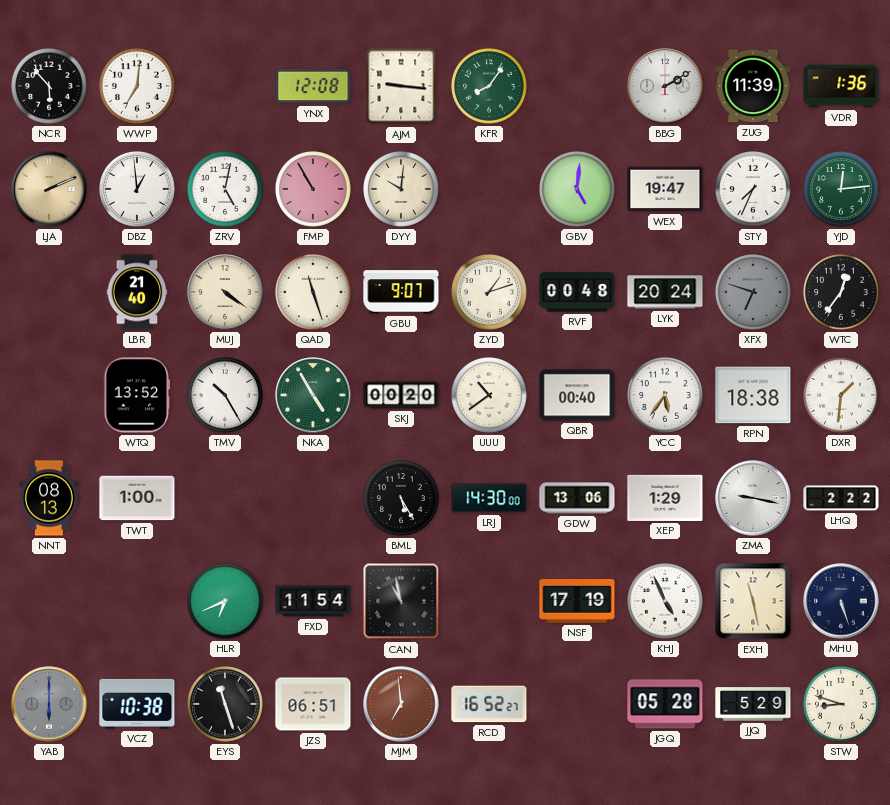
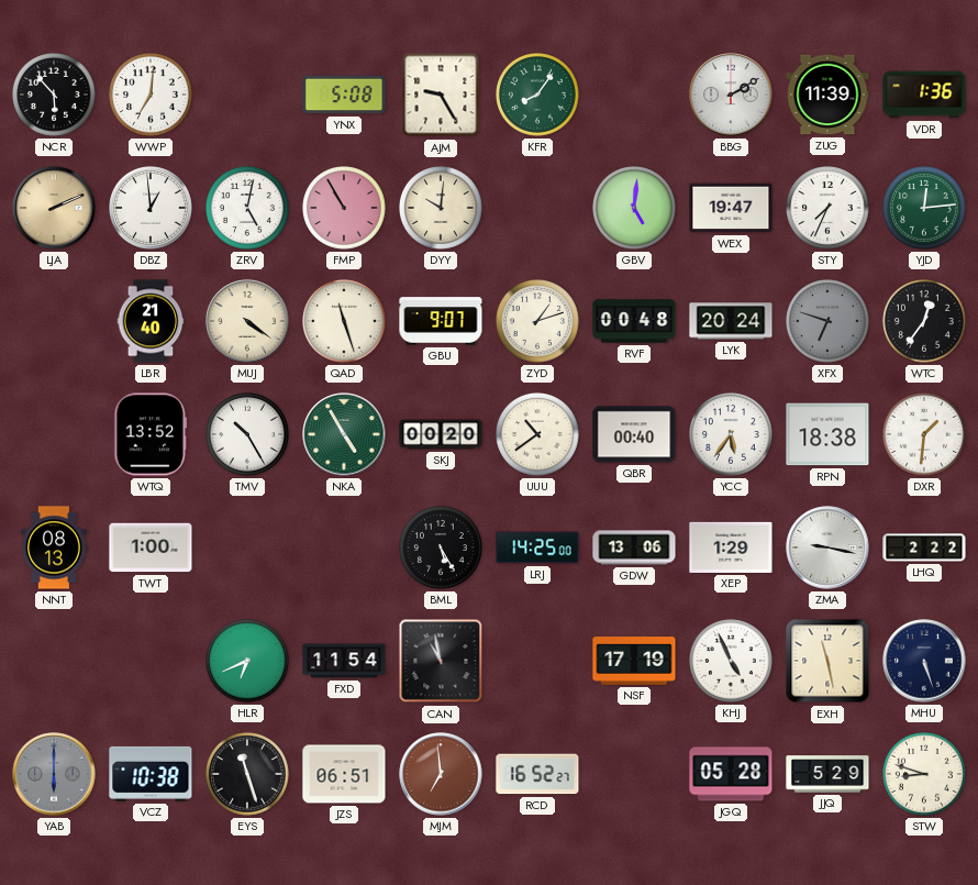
YNX: 12:08 -> 5:08
AJM: 9:16 -> 9:25
LRJ: 14:30 -> 14:25
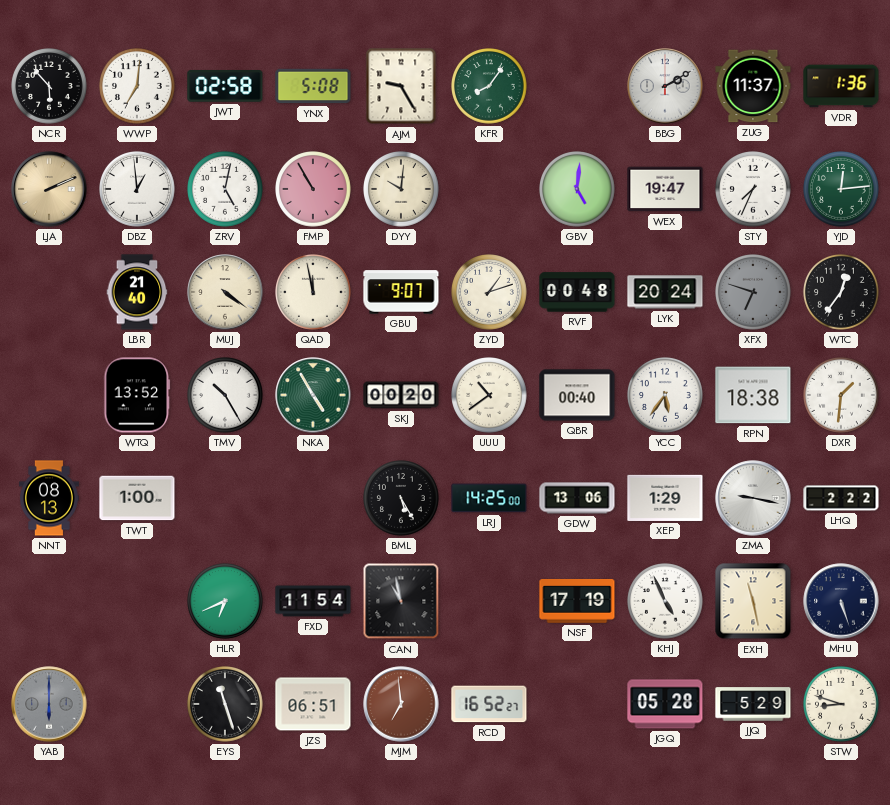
JWT: none -> 02:58
ZUG: 11:39 -> 11:37
QAD: 11:27 -> 11:58
VCZ: 10:38 -> none
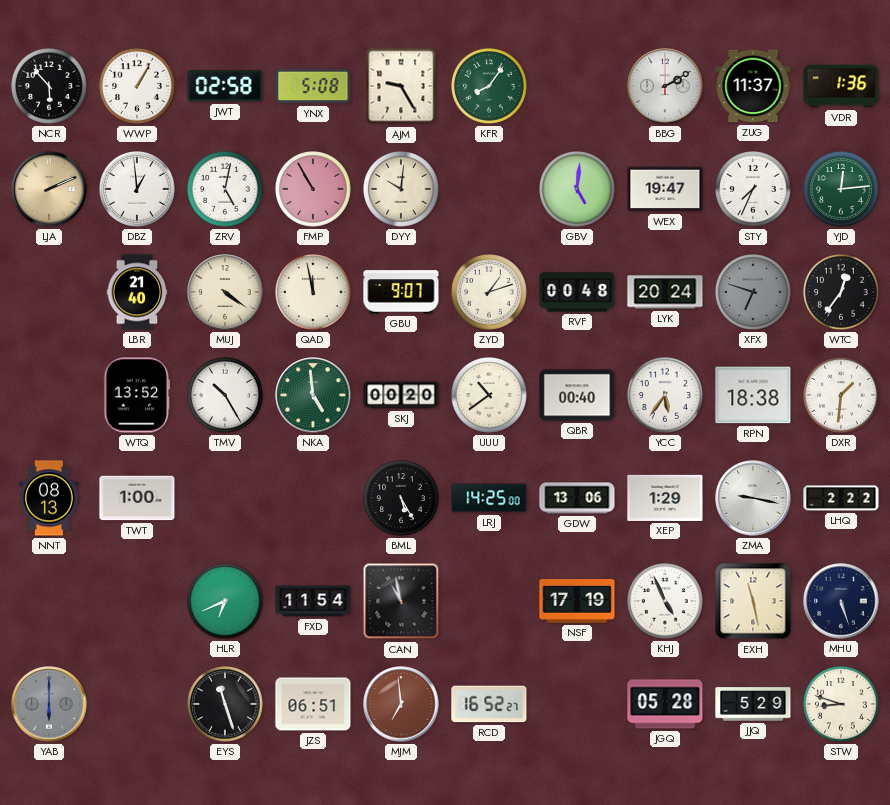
WWP: 7:01 -> 1:05
NKA: 4:55 -> 4:59
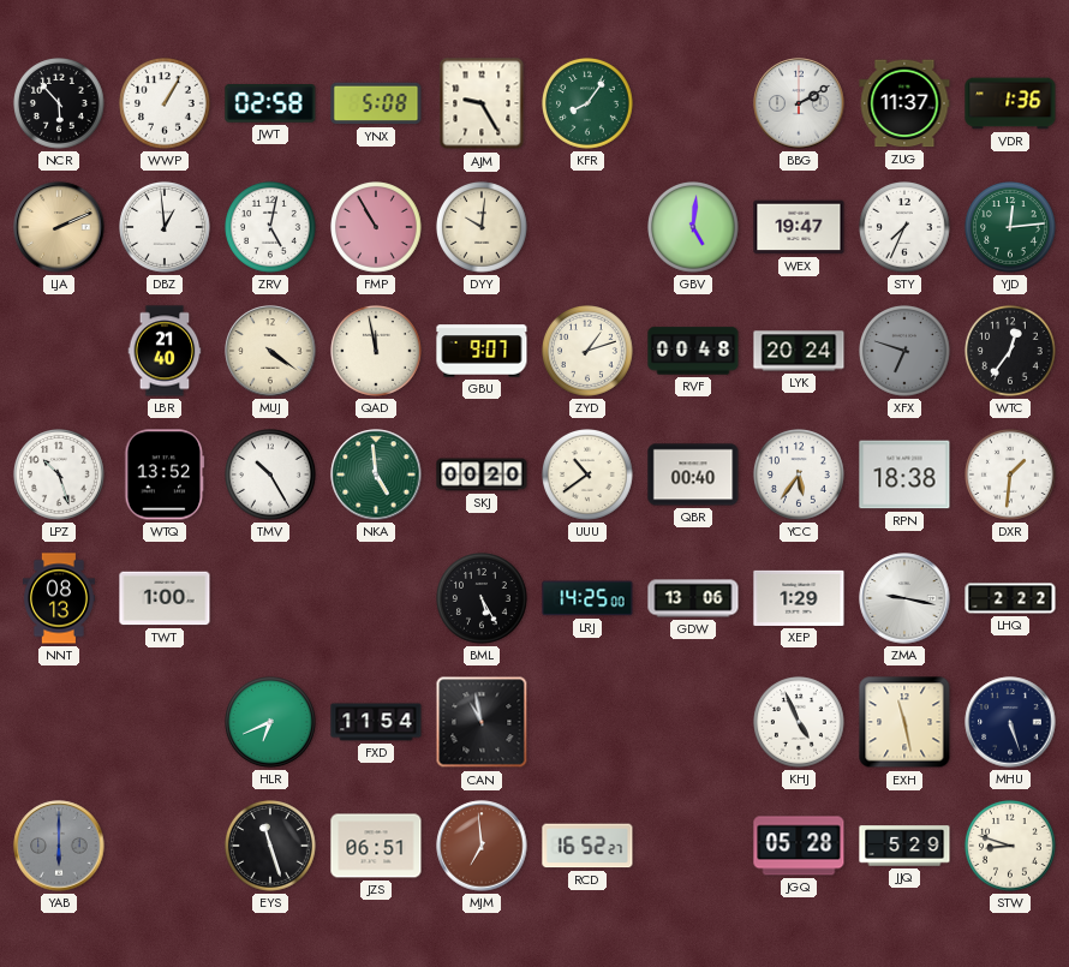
LPZ: none -> 10:27
NSF: 17:19 -> none
